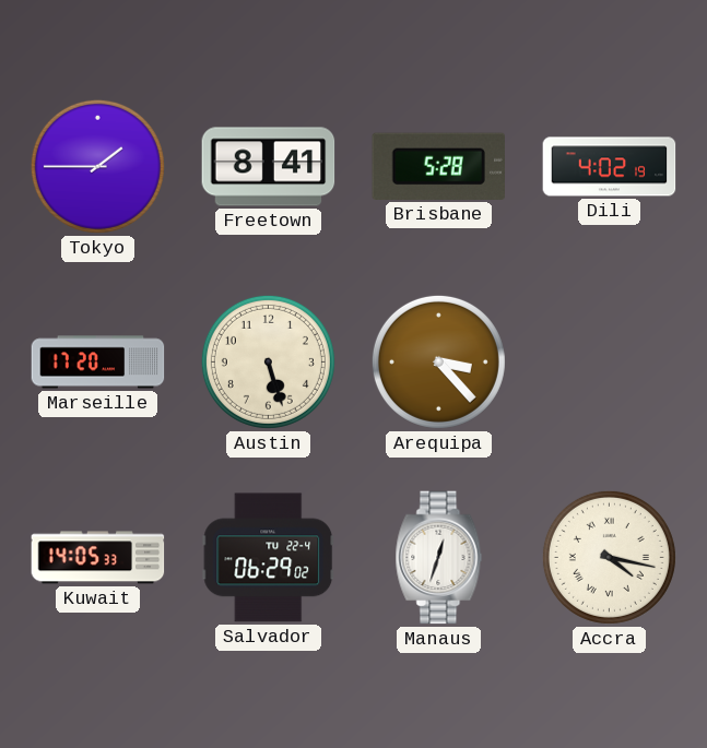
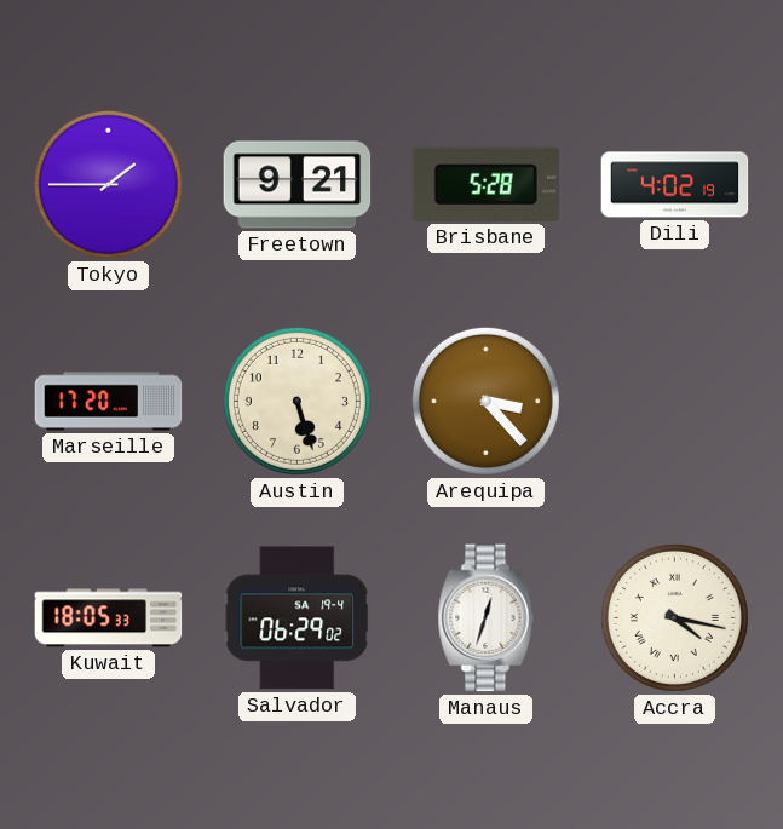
Freetown: 8:41 -> 9:21
Kuwait: 14:05 -> 18:05
Salvador date: TU 22-4 -> SA 19-4
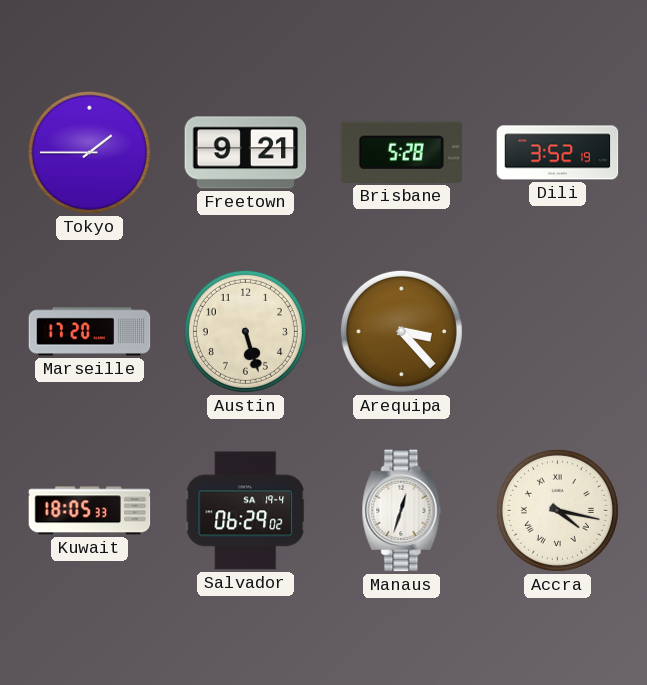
Dili: 4:02 -> 3:52
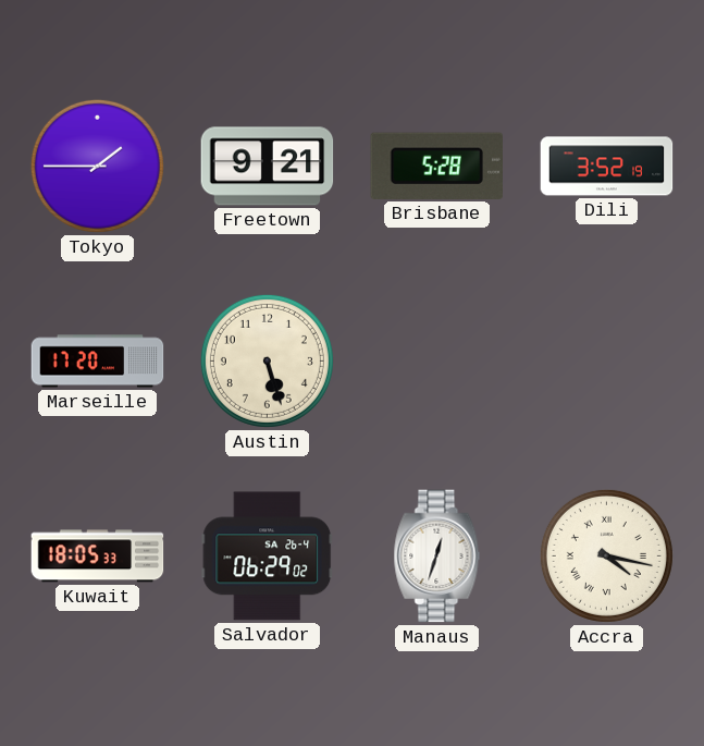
Arequipa: 3:23 -> none
Salvador date: SA 19-4 -> SA 26-4
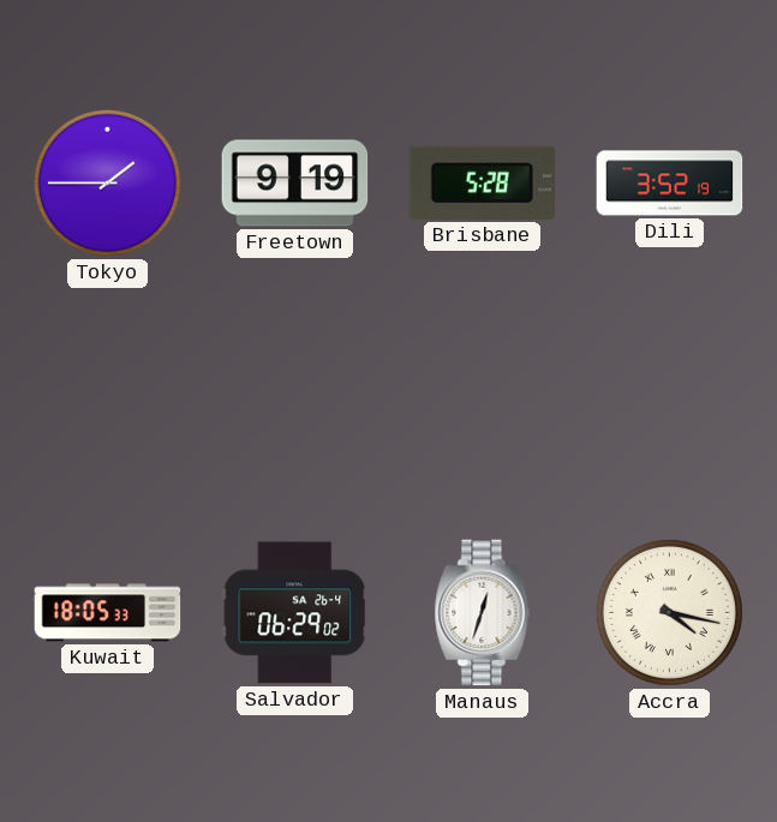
Freetown: 9:21 -> 9:19
Marseille: 17:20 -> none
Austin: 5:27 -> none
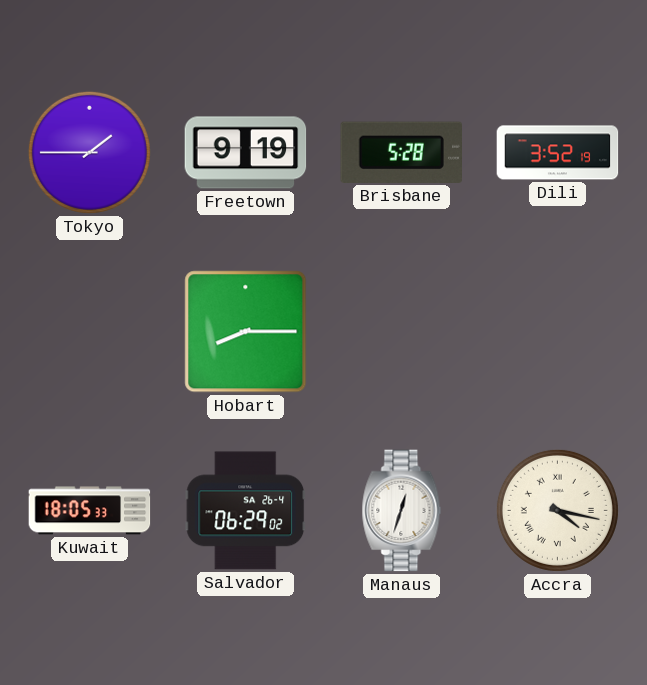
Hobart: none -> 8:15
